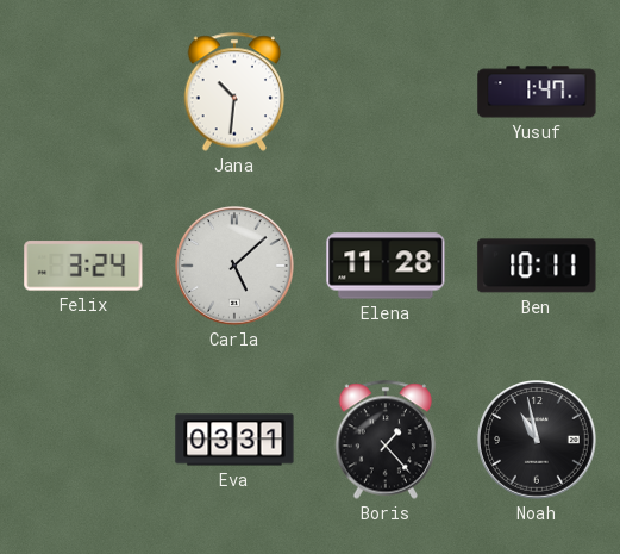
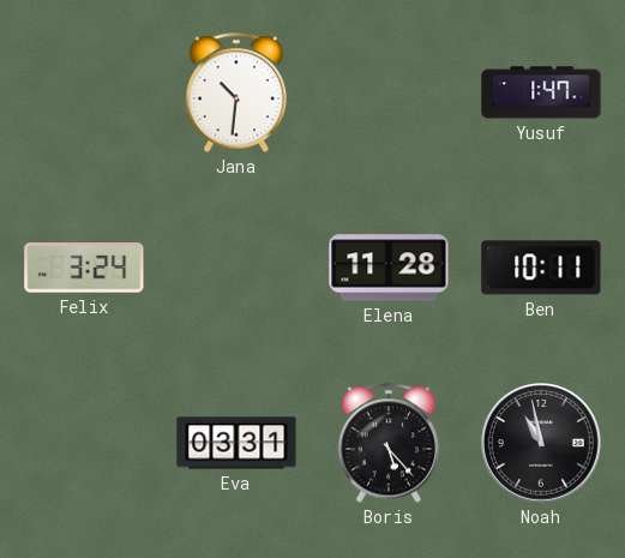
Carla: 5:08 -> none
Boris: 1:23 -> 5:23
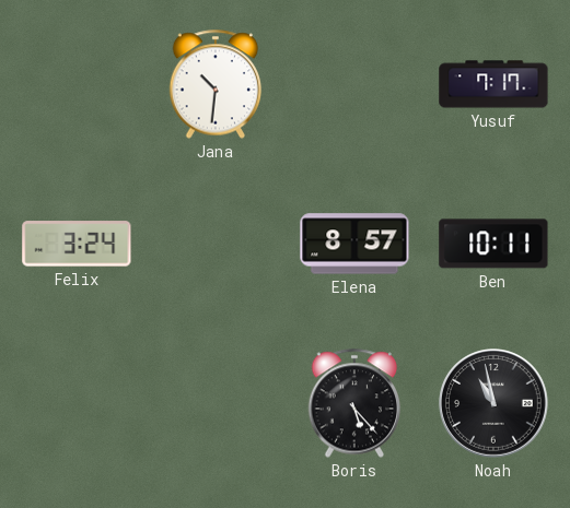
Yusuf: 1:47 -> 7:17
Elena: 11:28 -> 8:57
Eva: 03:31 -> none
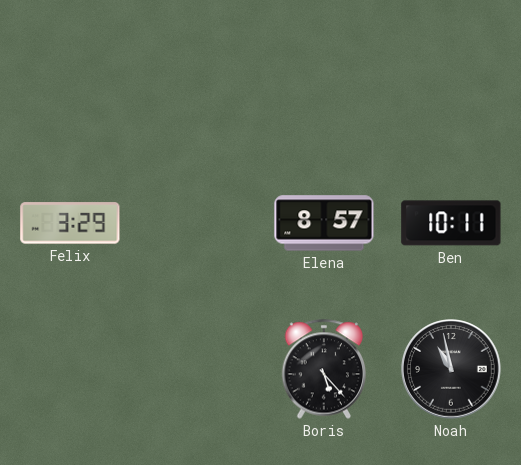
Jana: 10:31 -> none
Yusuf: 7:17 -> none
Felix: 3:24 -> 3:29
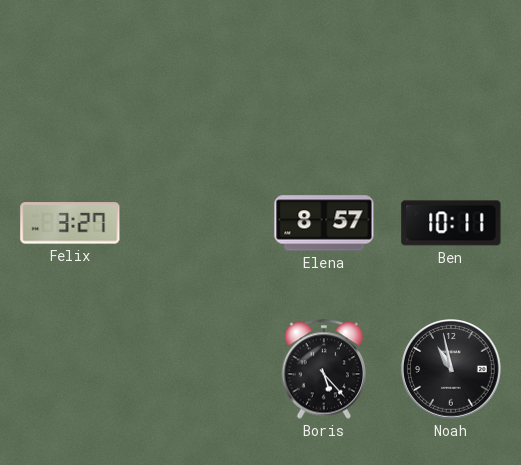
Felix: 3:29 -> 3:27
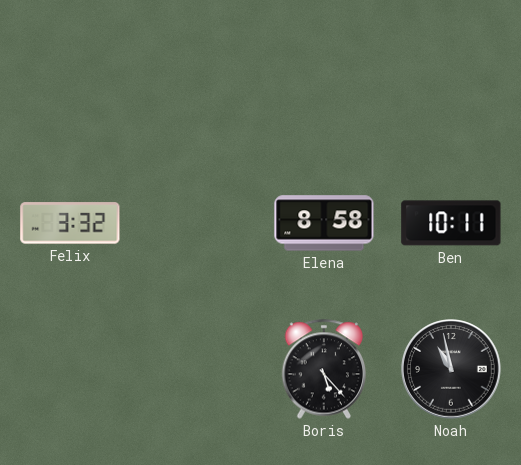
Felix: 3:27 -> 3:32
Elena: 8:57 -> 8:58
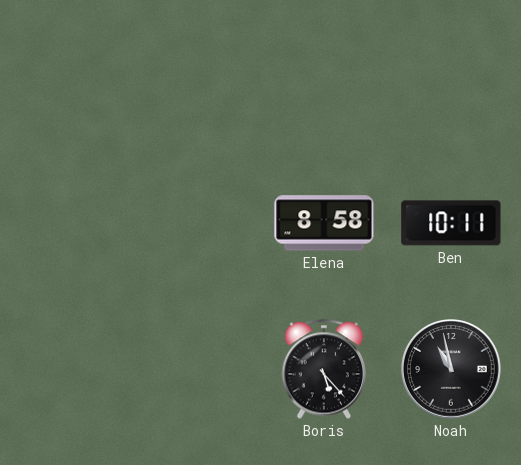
Felix: 3:32 -> none
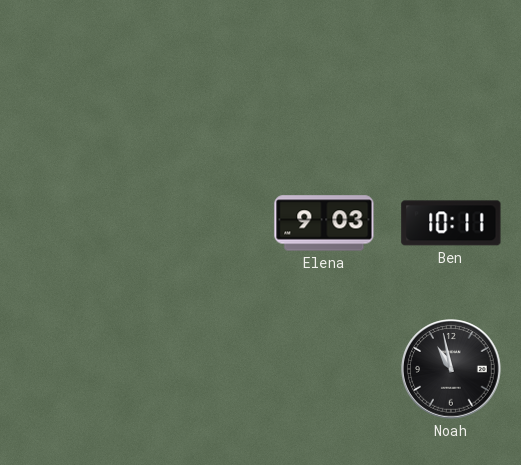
Elena: 8:58 -> 9:03
Boris: 5:23 -> none
